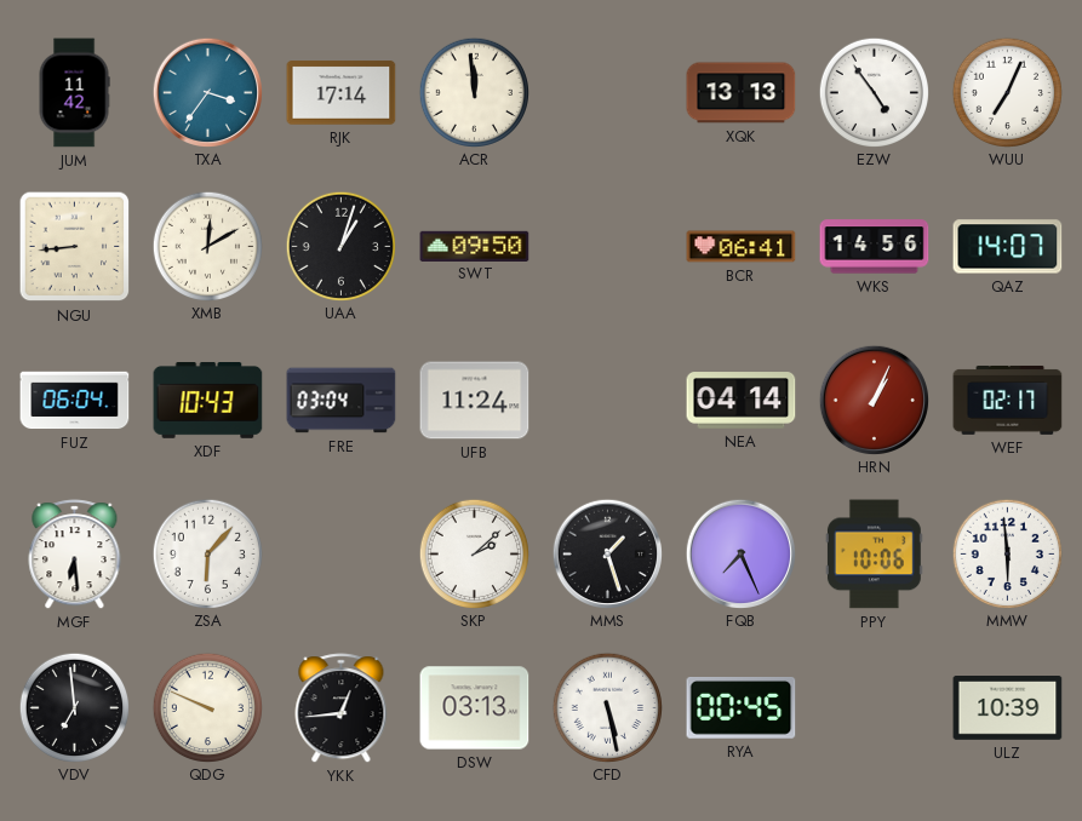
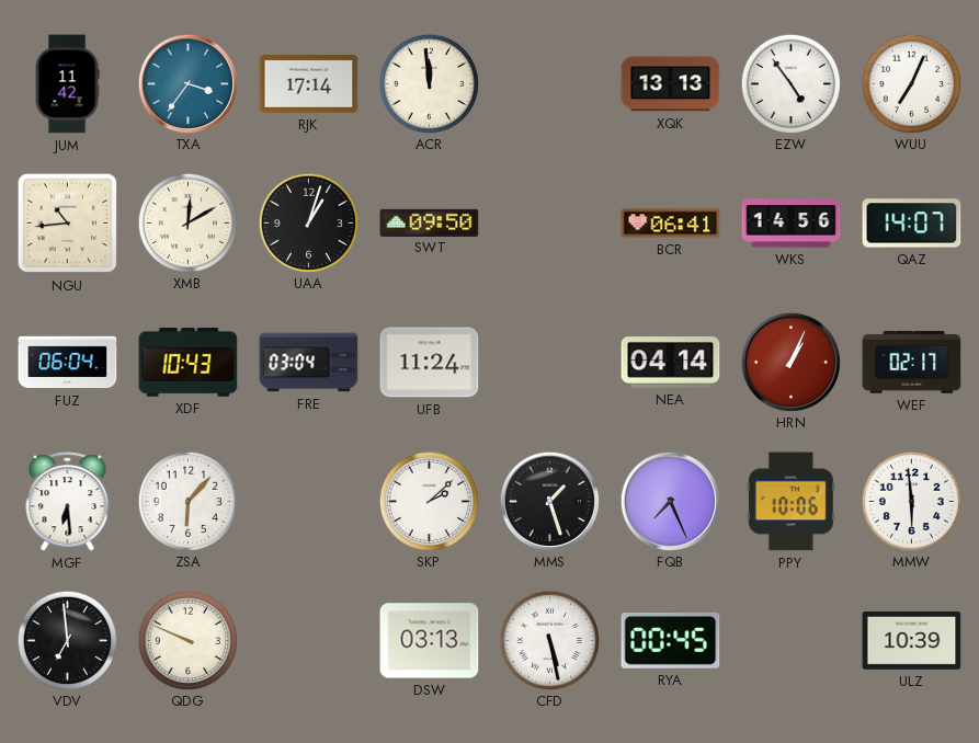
NGU: 8:44 -> 10:44
YKK: 12:44 -> none
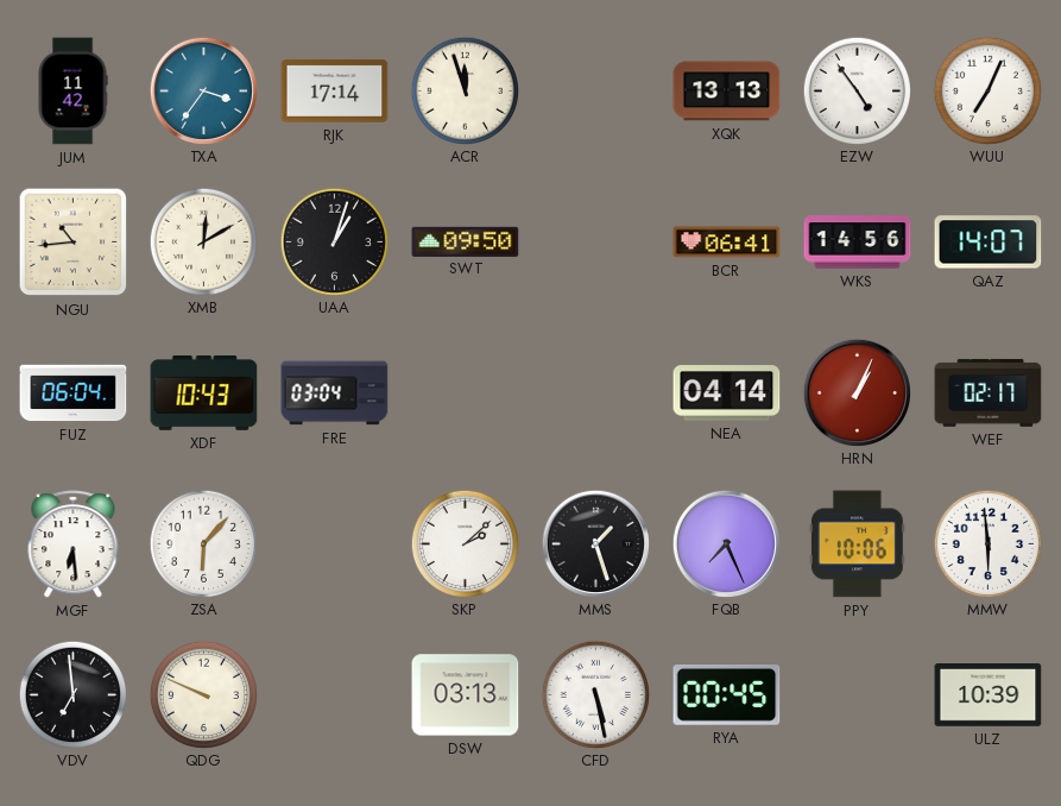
ACR: 11:59 -> 11:57
UFB: 11:24 -> none
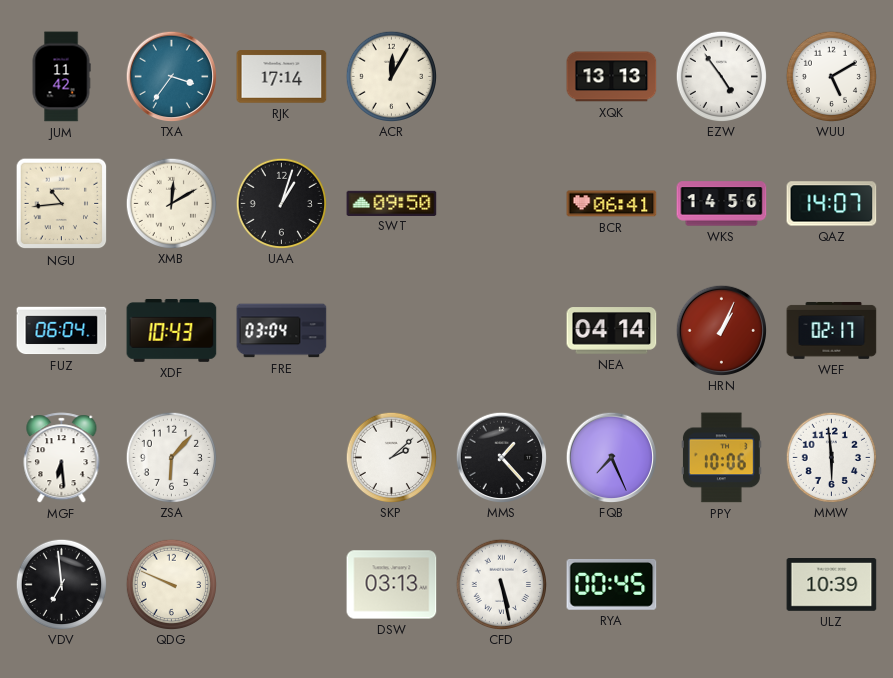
ACR: 11:57 -> 12:05
WUU: 7:04 -> 5:10
MMS: 1:27 -> 1:23
